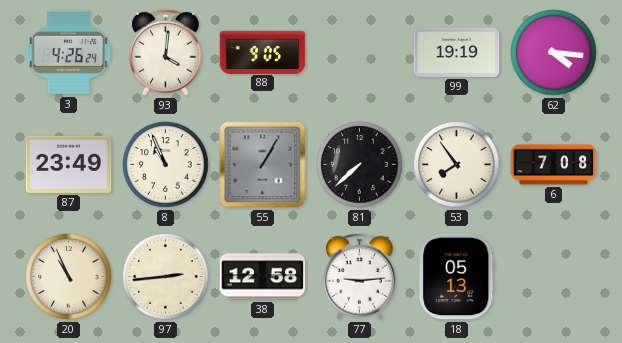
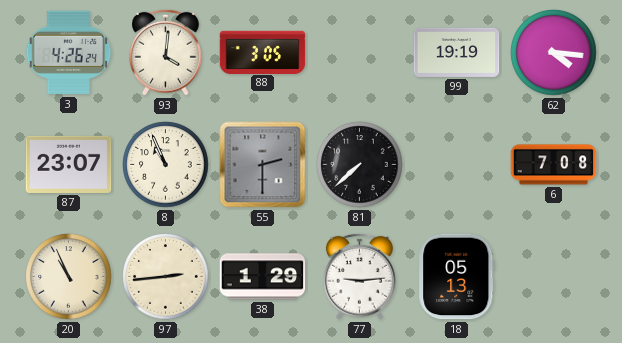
88: 9:05 -> 3:05
87: 23:49 -> 23:07
55: 1:05 -> 2:30
53: 7:54 -> none
38: 12:58 -> 1:29
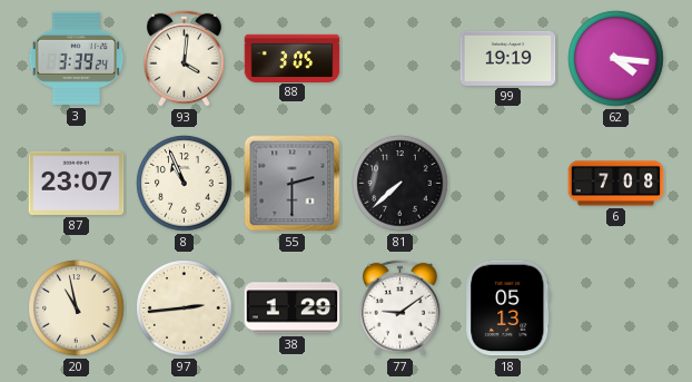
3: 4:26 -> 3:39
20: 10:56 -> 10:58
77: 9:14 -> 9:09
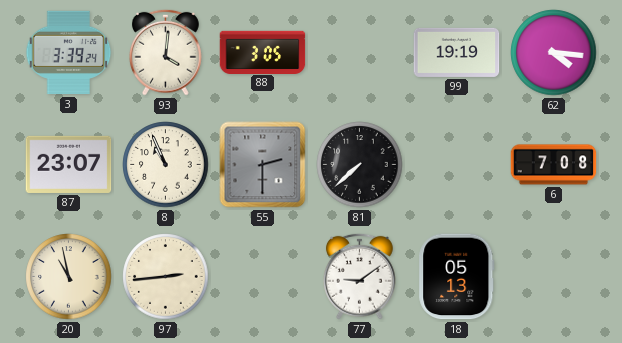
38: 1:29 -> none
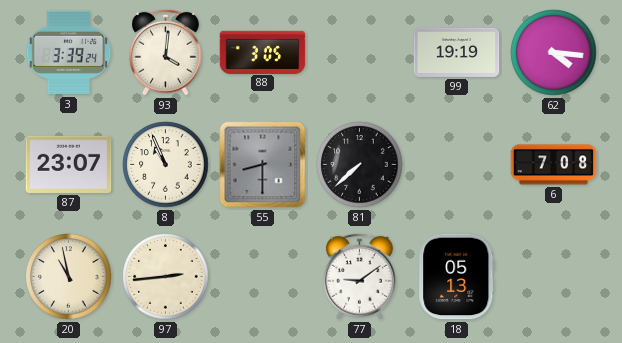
55: 2:30 -> 8:30
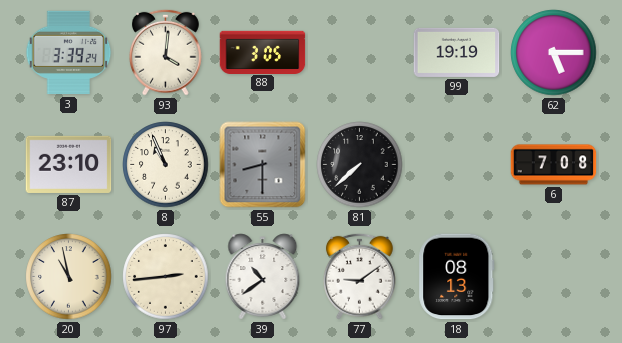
62: 4:16 -> 5:15
87: 23:07 -> 23:10
39: none -> 10:39
18: 05:13 -> 08:13
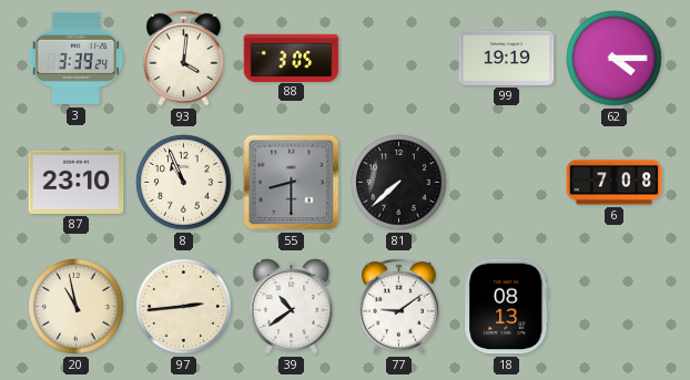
62: 5:15 -> 4:15
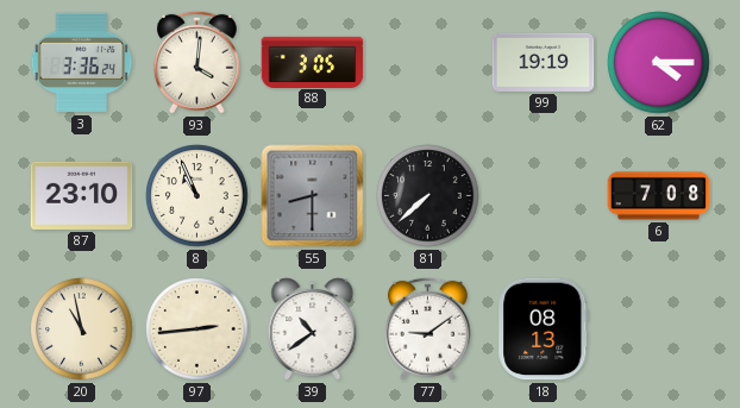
3: 3:39 -> 3:36
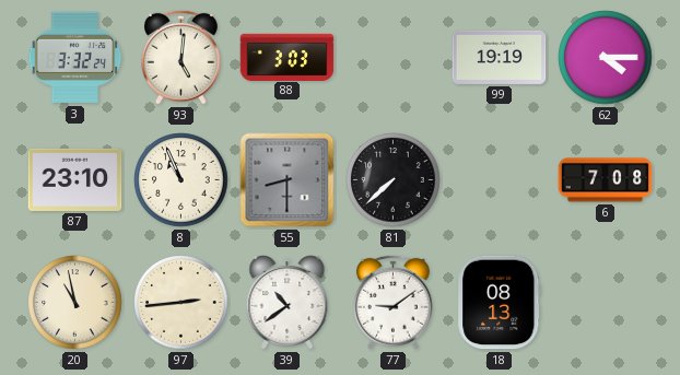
3: 3:36 -> 3:32
93: 4:01 -> 5:01
88: 3:05 -> 3:03
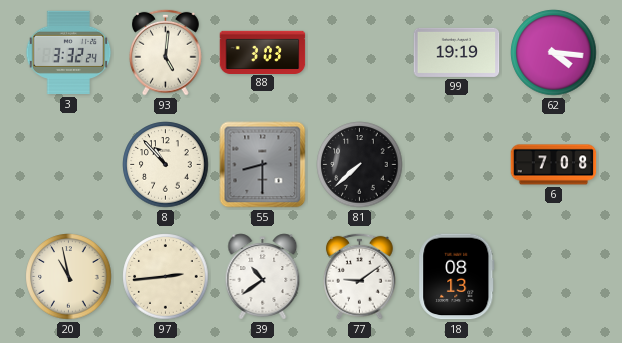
62: 4:15 -> 4:16
87: 23:10 -> none
8: 10:56 -> 10:53
